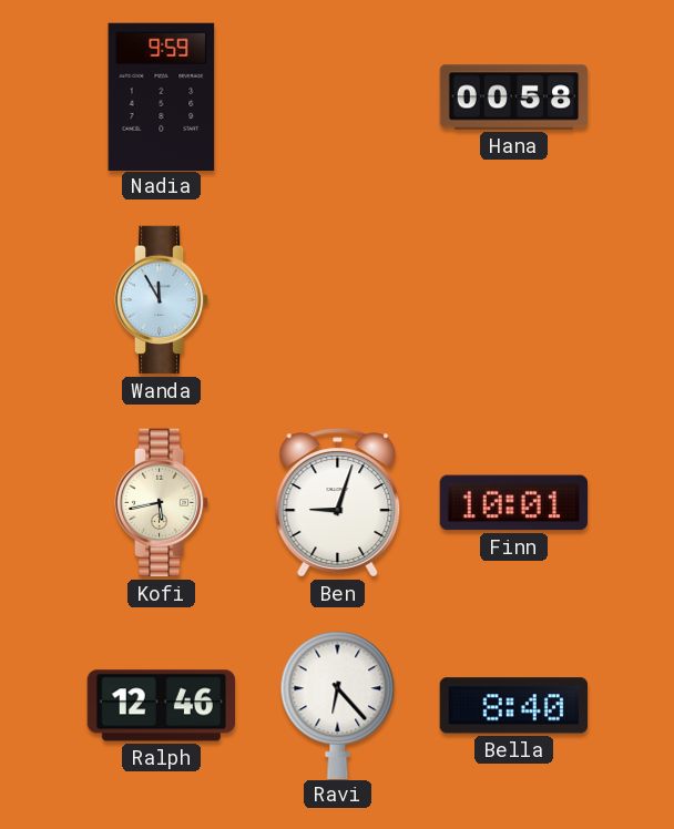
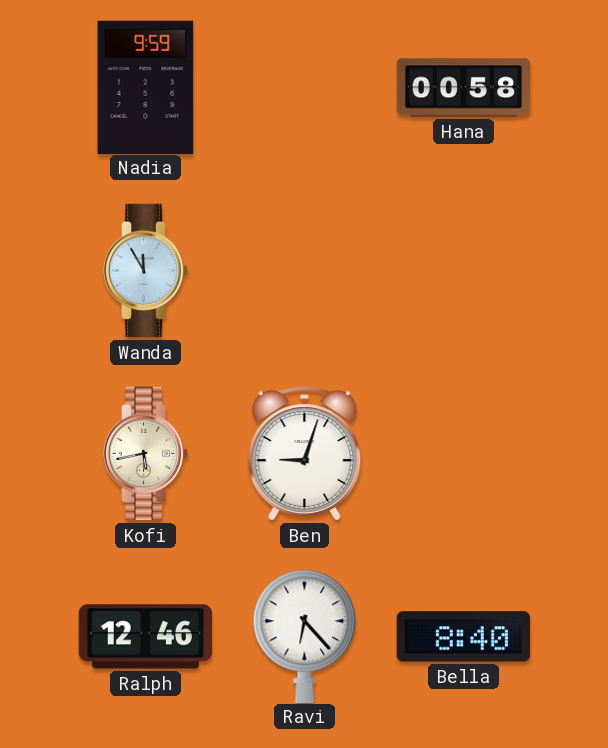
Finn: 10:01 -> none
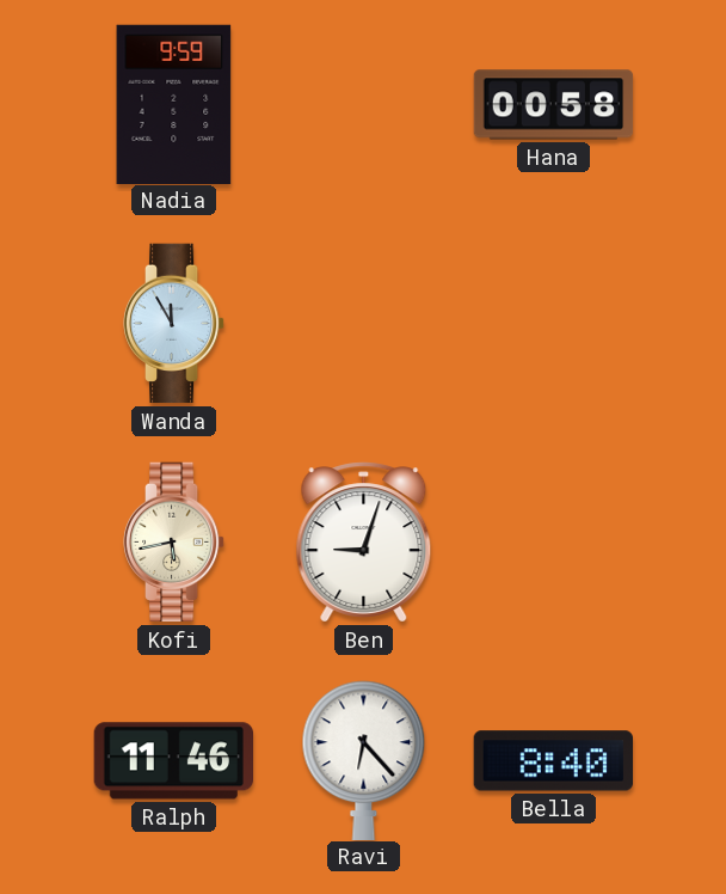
Ralph: 12:46 -> 11:46
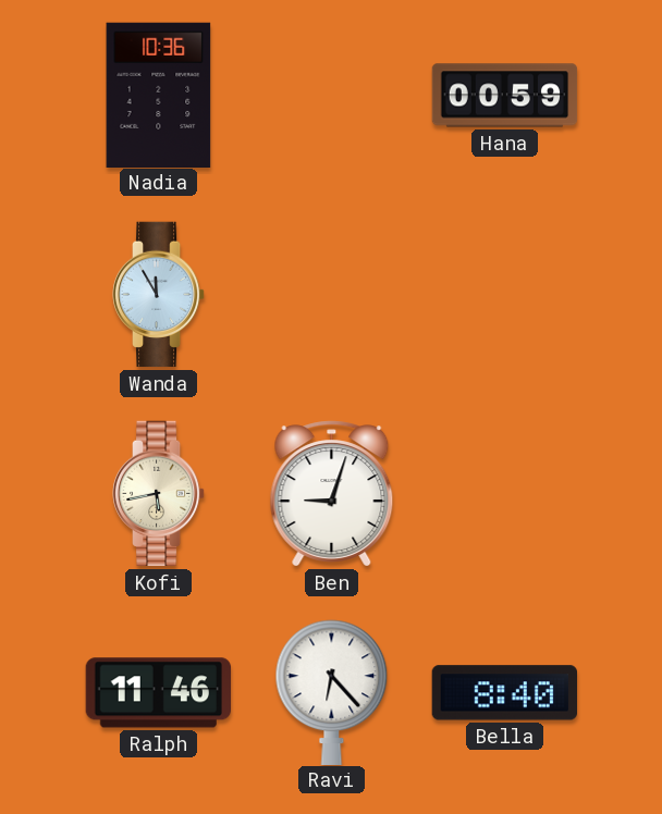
Nadia: 9:59 -> 10:36
Hana: 00:58 -> 00:59
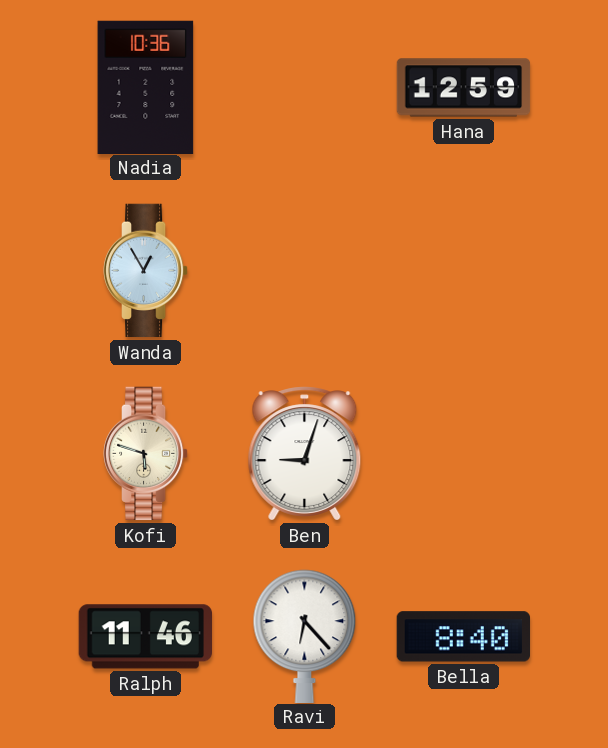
Hana: 00:59 -> 12:59
Wanda: 11:55 -> 12:55
Kofi: 5:43 -> 5:48
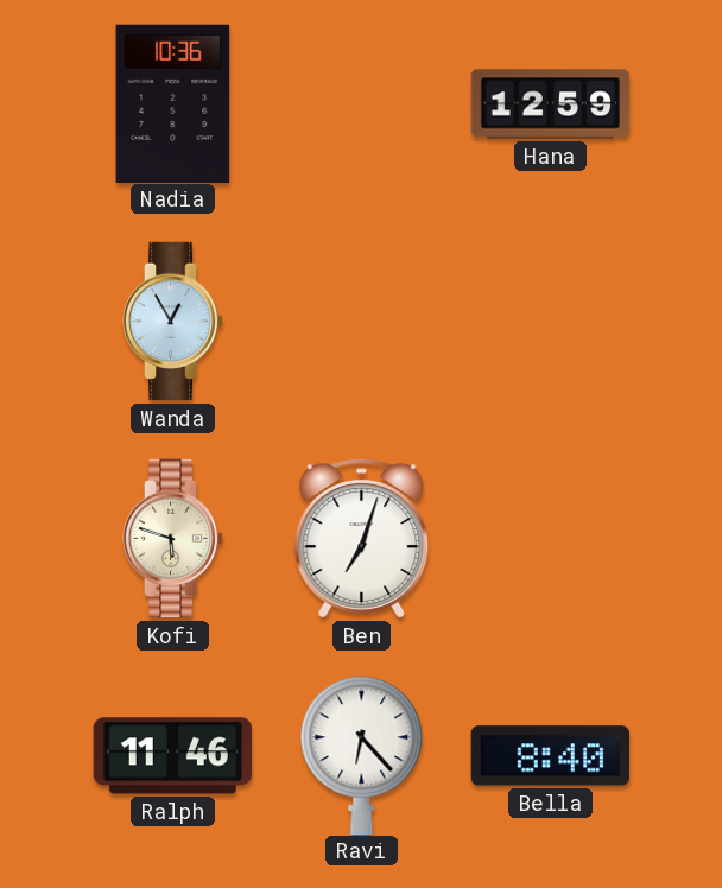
Ben: 9:03 -> 7:03
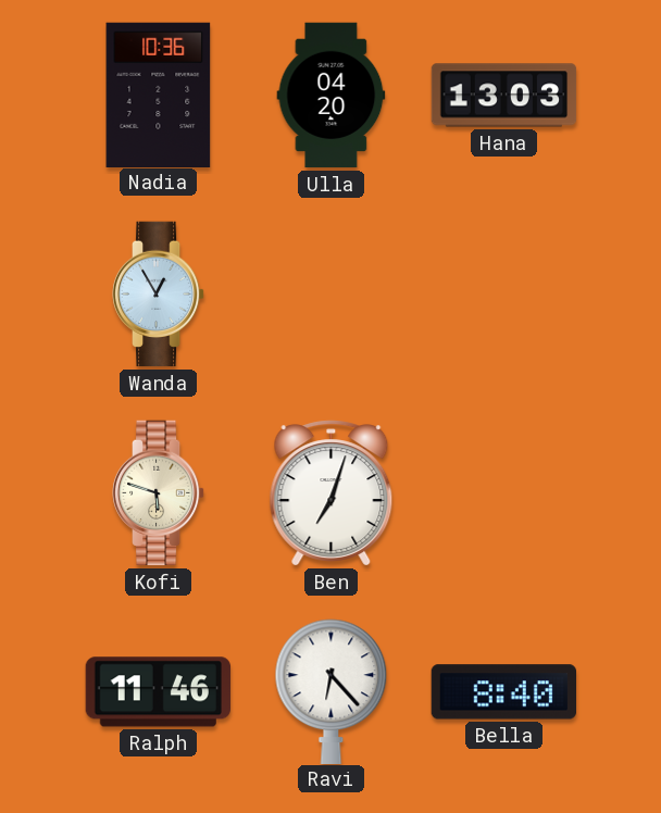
Ulla: none -> 04:20
Hana: 12:59 -> 13:03
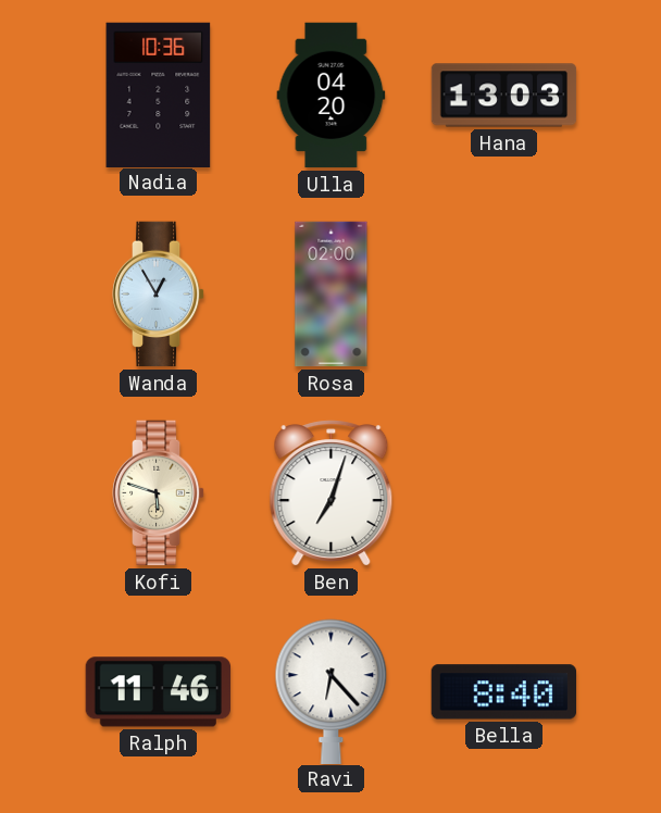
Rosa: none -> 02:00
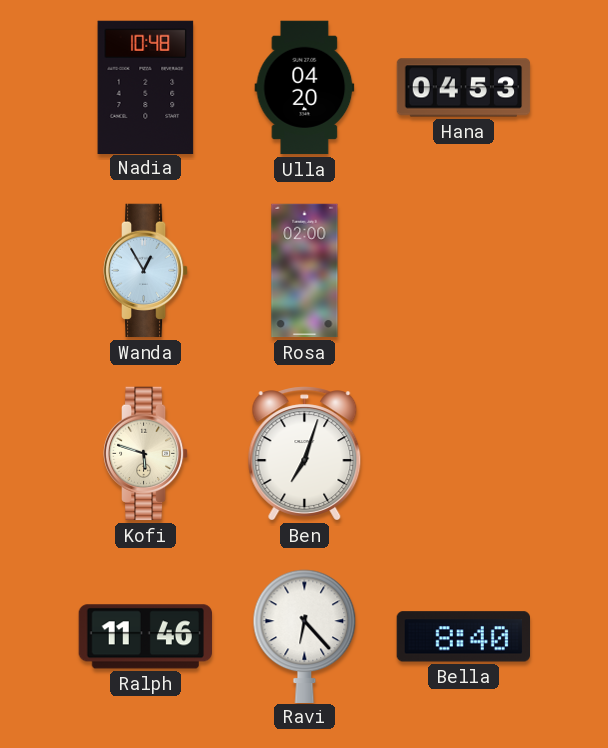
Nadia: 10:36 -> 10:48
Hana: 13:03 -> 04:53
